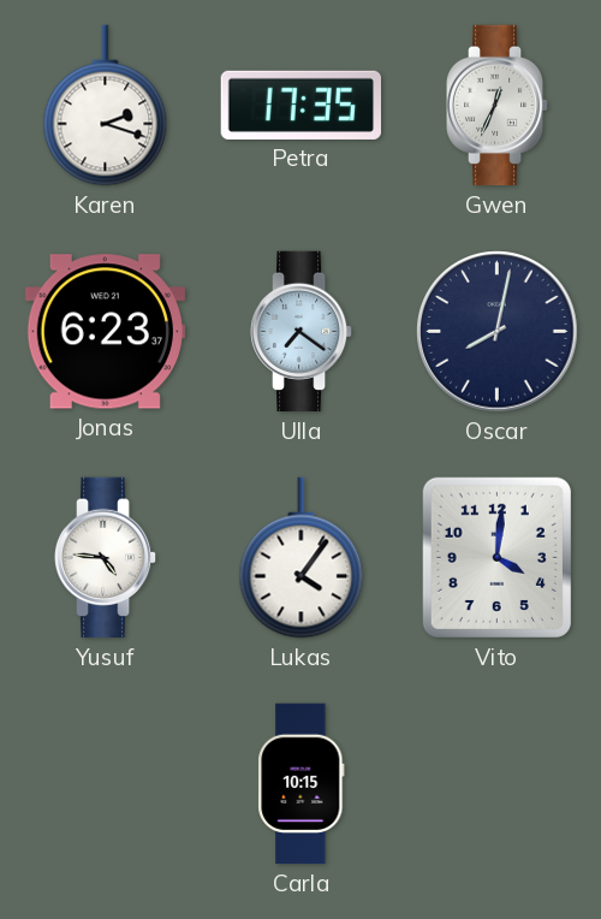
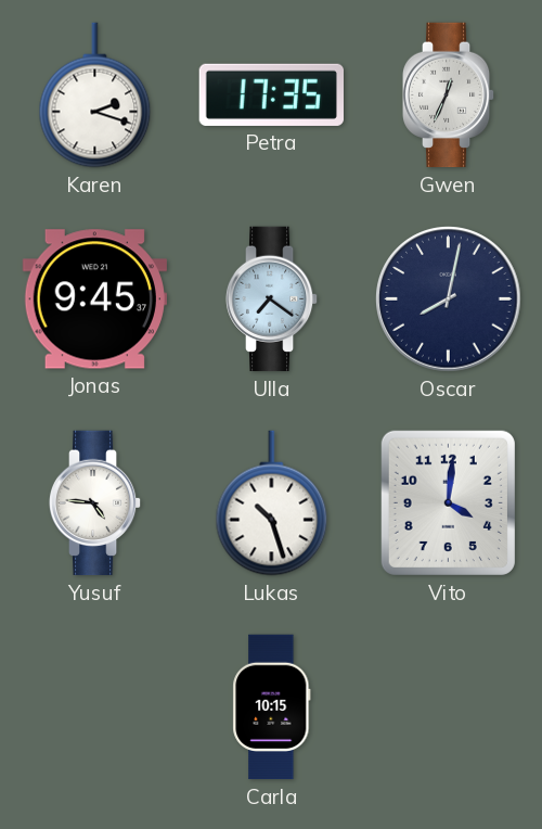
Jonas: 6:23 -> 9:45
Lukas: 4:06 -> 10:27
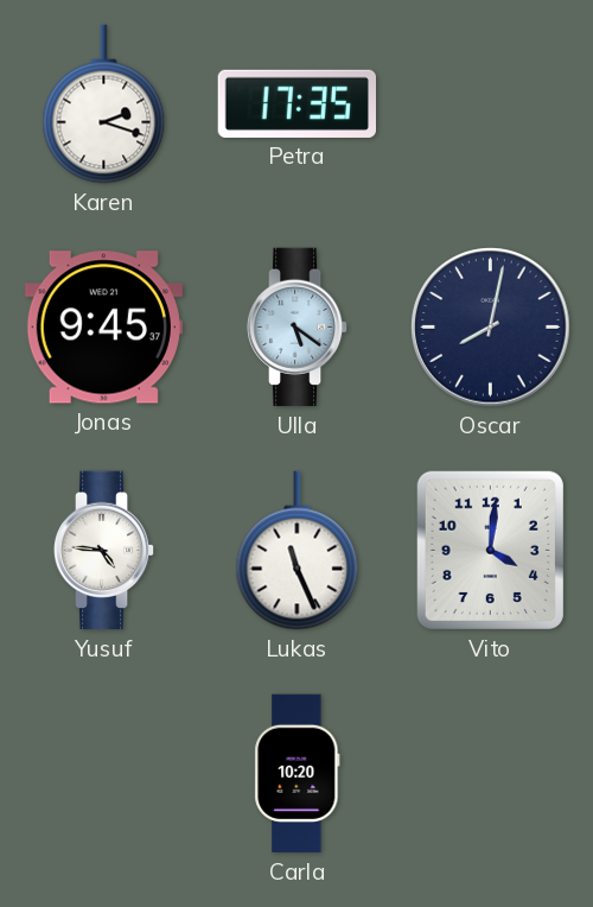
Gwen: 12:34 -> none
Ulla: 7:21 -> 5:21
Lukas: 10:27 -> 11:26
Carla: 10:15 -> 10:20
